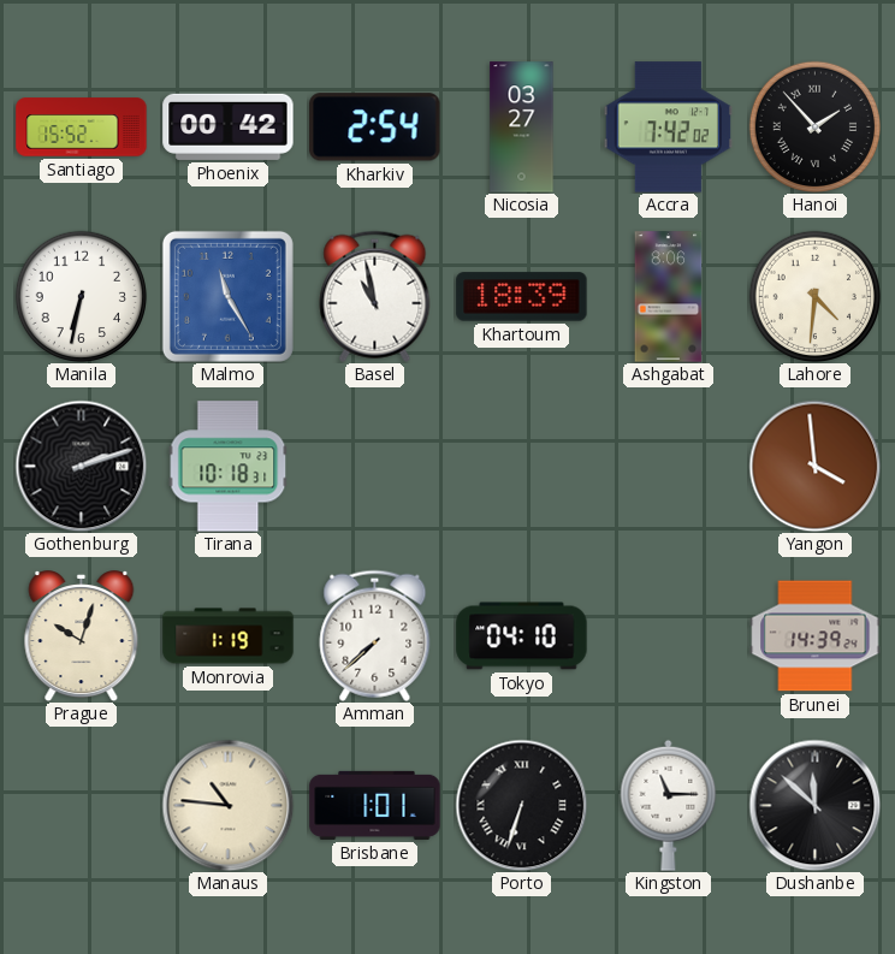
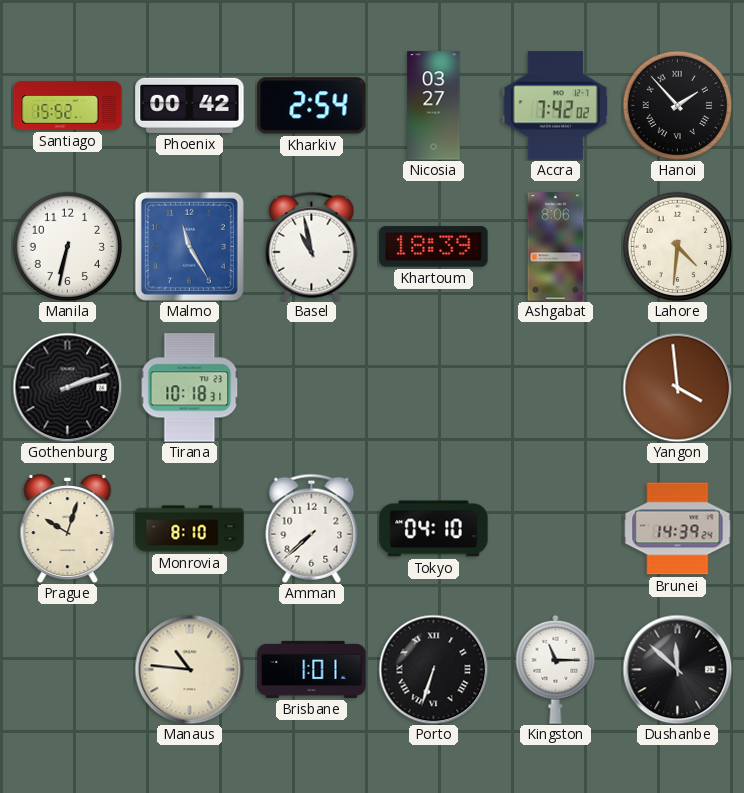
Monrovia: 1:19 -> 8:10
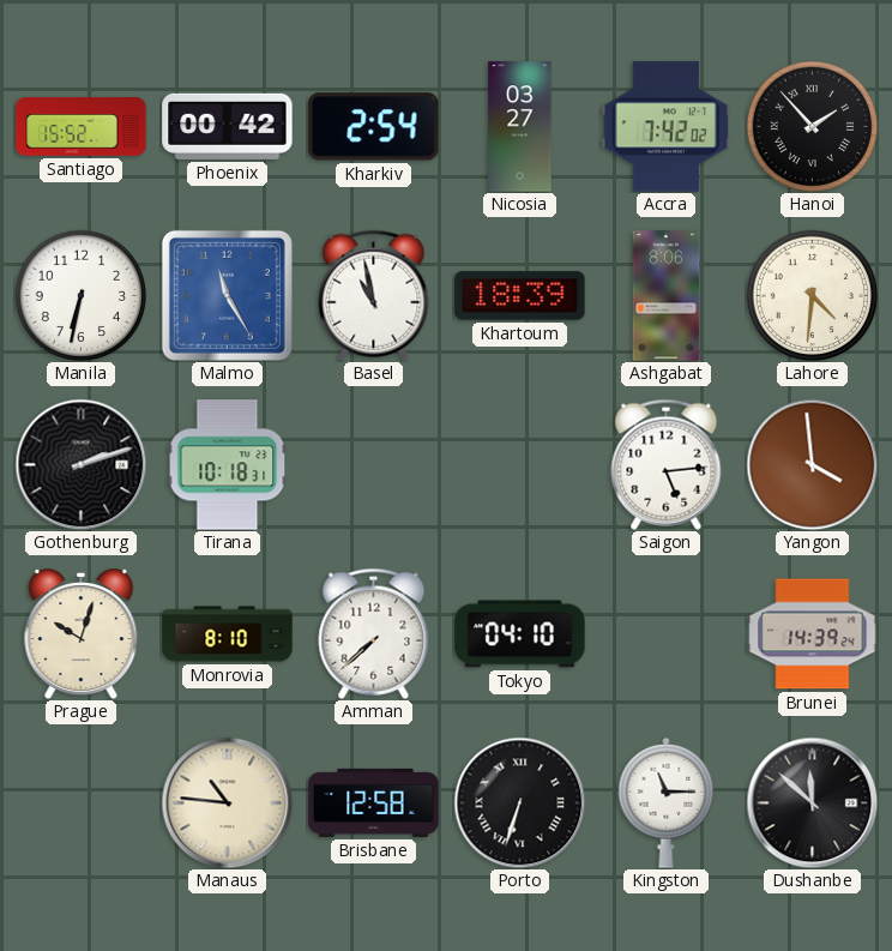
Saigon: none -> 5:14
Brisbane: 1:01 -> 12:58
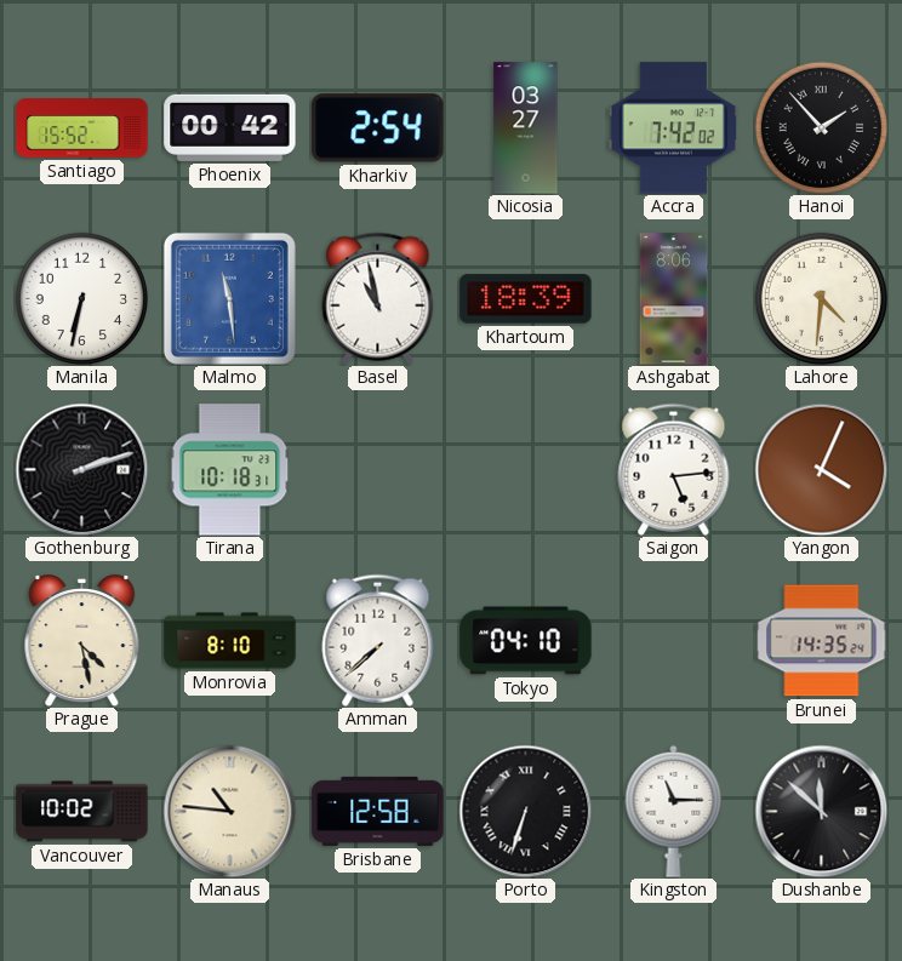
Malmo: 11:25 -> 11:29
Yangon: 3:59 -> 4:04
Prague: 10:03 -> 4:28
Brunei: 14:39 -> 14:35
Vancouver: none -> 10:02
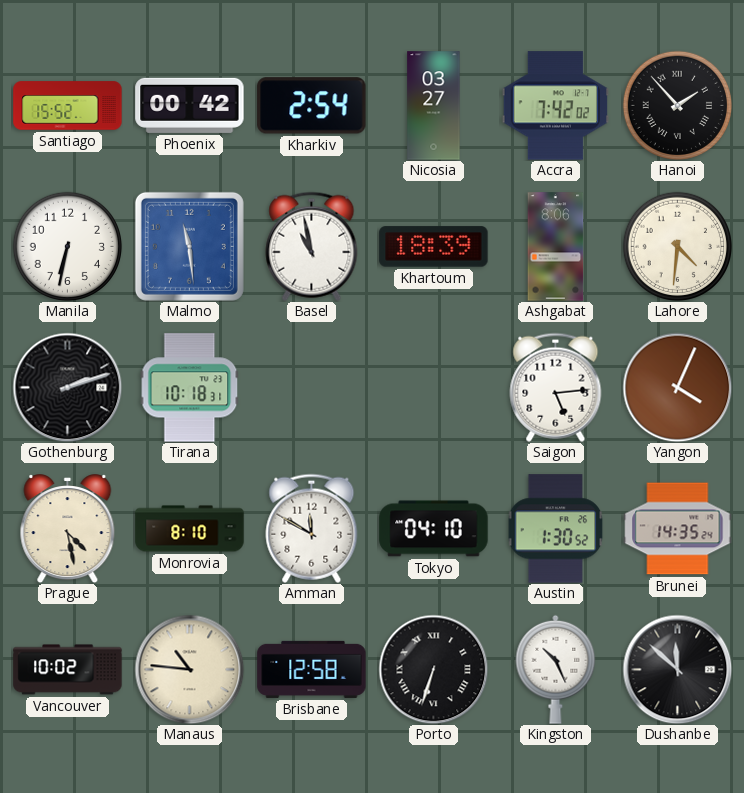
Amman: 7:38 -> 11:50
Austin: none -> 1:30
Kingston: 11:15 -> 10:26
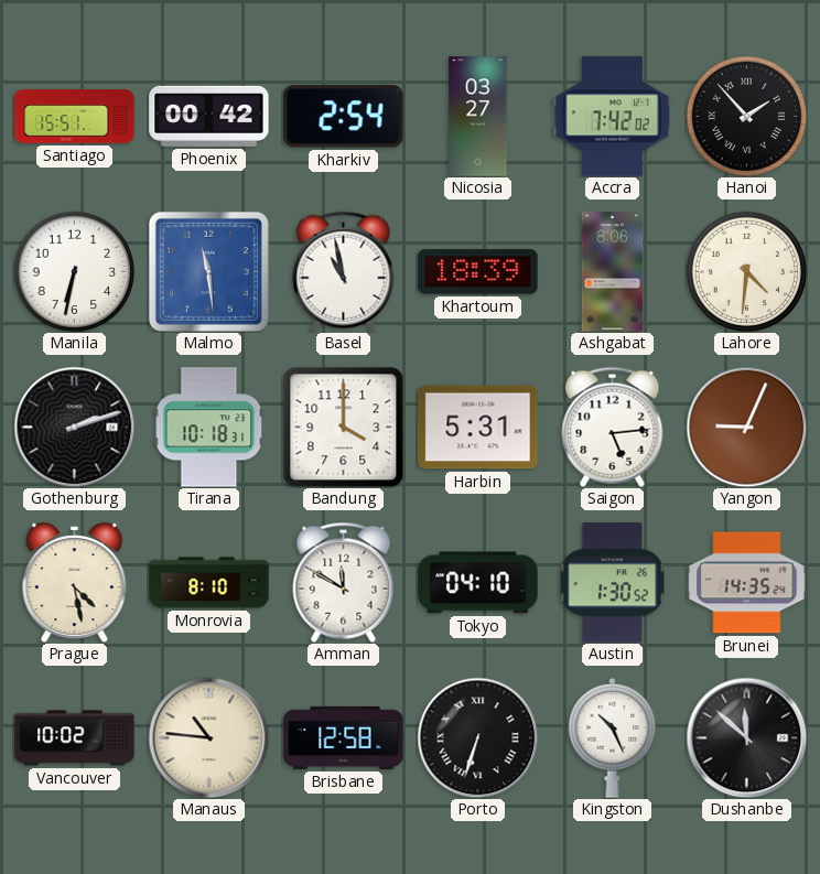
Santiago: 15:52 -> 15:51
Bandung: none -> 4:00
Harbin: none -> 5:31
Yangon: 4:04 -> 9:04
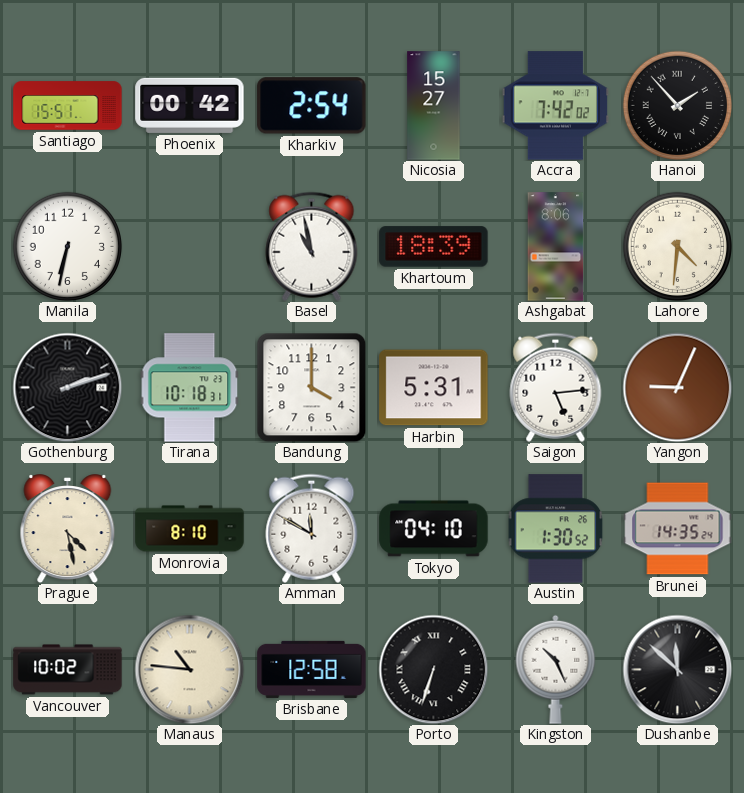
Nicosia: 03:27 -> 15:27
Malmo: 11:29 -> none
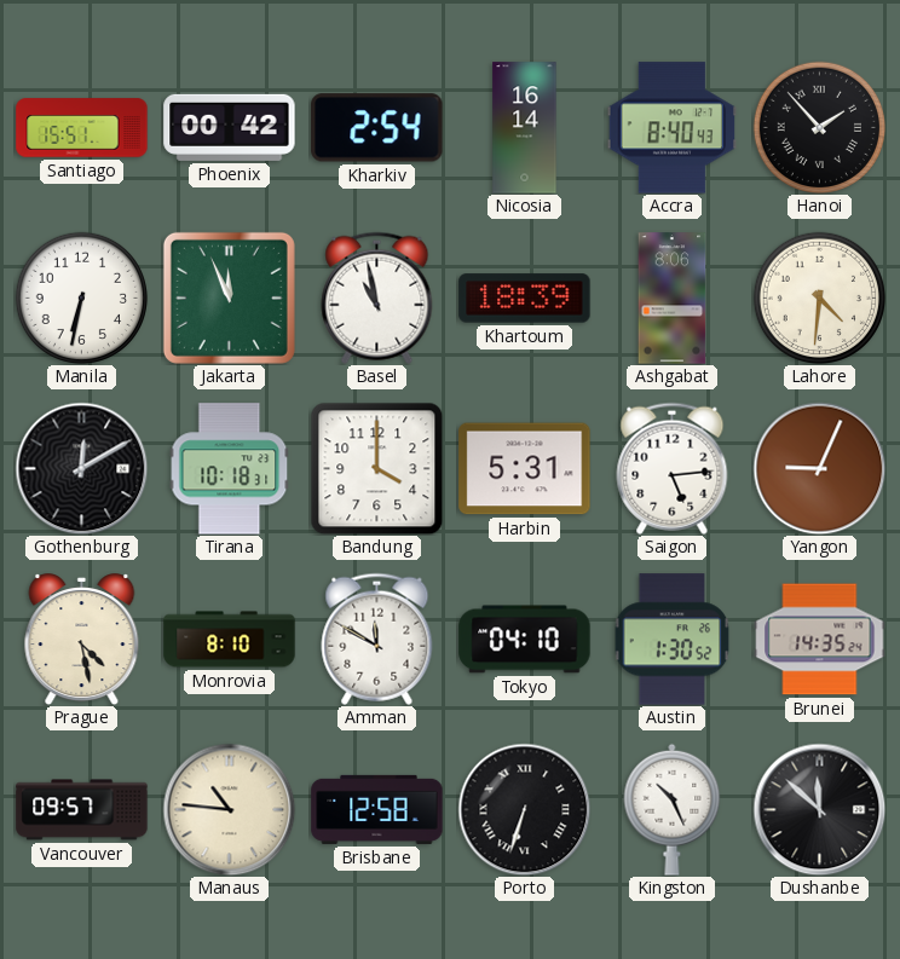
Nicosia: 15:27 -> 16:14
Accra: 7:42 -> 8:40
Jakarta: none -> 11:56
Gothenburg: 2:12 -> 12:10
Vancouver: 10:02 -> 09:57
